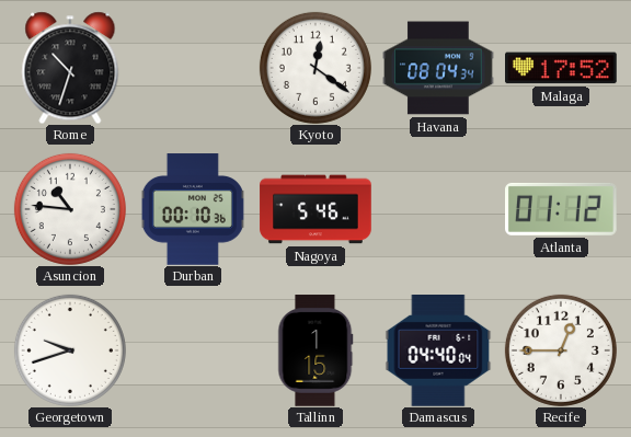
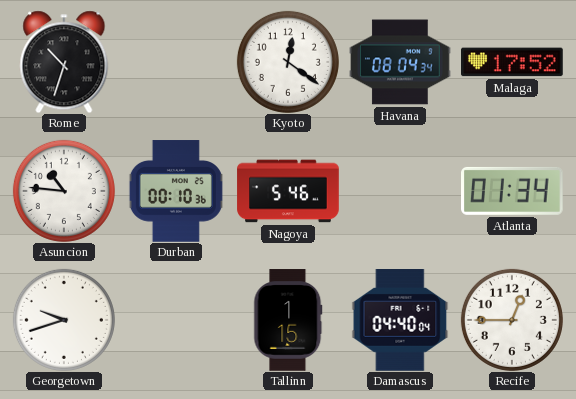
Atlanta: 01:12 -> 01:34
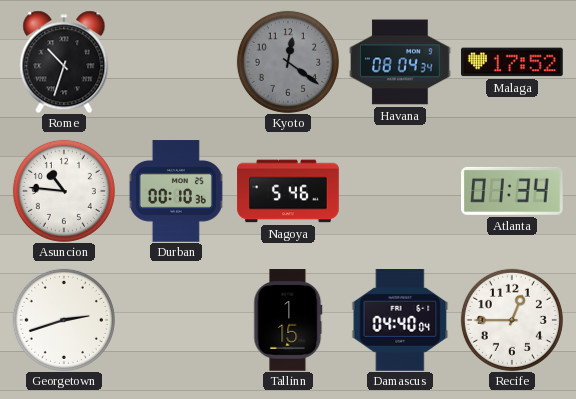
Kyoto dial: white -> grey
Georgetown: 9:42 -> 2:42
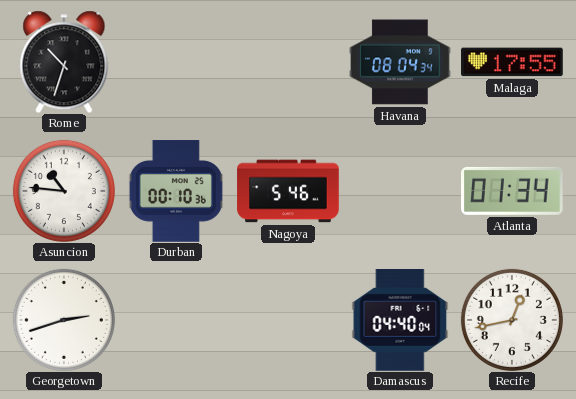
Kyoto: 12:21 -> none
Malaga: 17:52 -> 17:55
Tallinn: 1:15 -> none
Recife: 12:45 -> 12:43
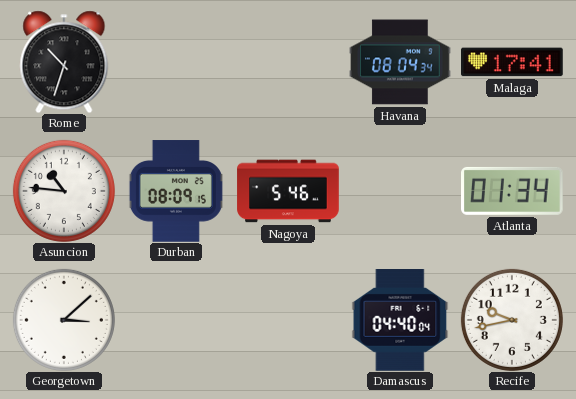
Malaga: 17:55 -> 17:41
Durban: 00:10 -> 08:09
Georgetown: 2:42 -> 3:08
Recife: 12:43 -> 9:43
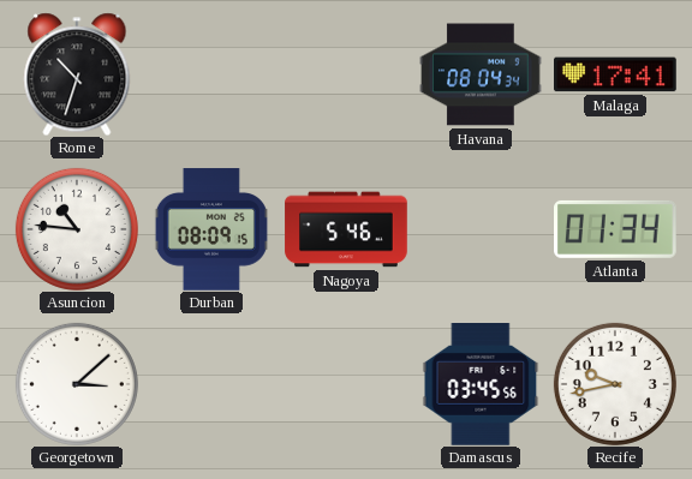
Damascus: 04:40 -> 03:45
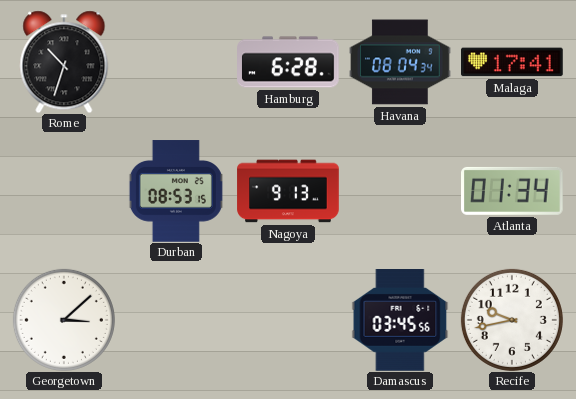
Hamburg: none -> 6:28
Asuncion: 10:46 -> none
Durban: 08:09 -> 08:53
Nagoya: 5:46 -> 9:13
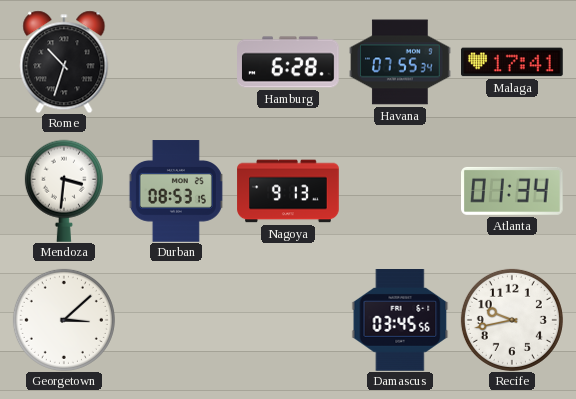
Havana: 08:04 -> 07:55
Mendoza: none -> 3:31
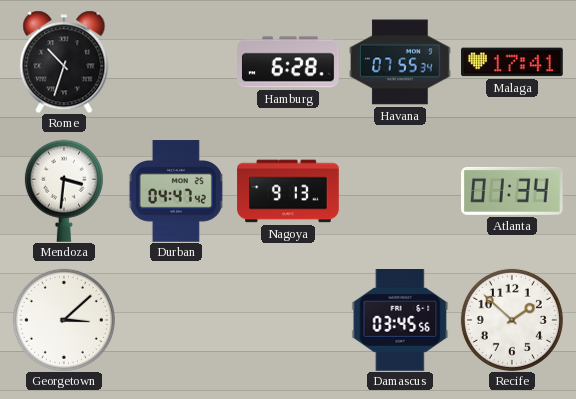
Durban: 08:53 -> 04:47
Recife: 9:43 -> 1:52
